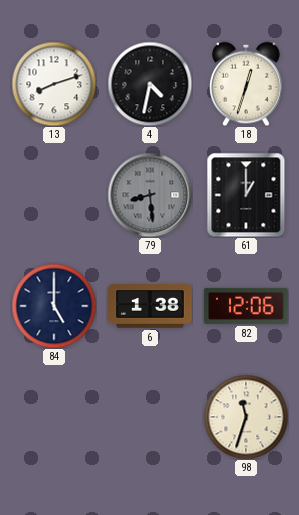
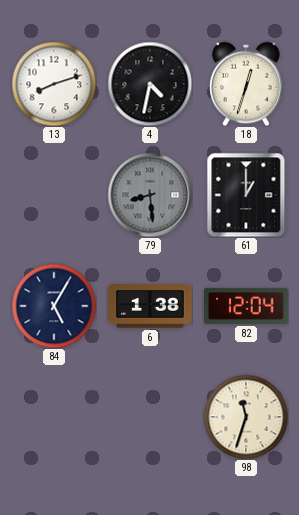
84: 5:00 -> 5:05
82: 12:06 -> 12:04
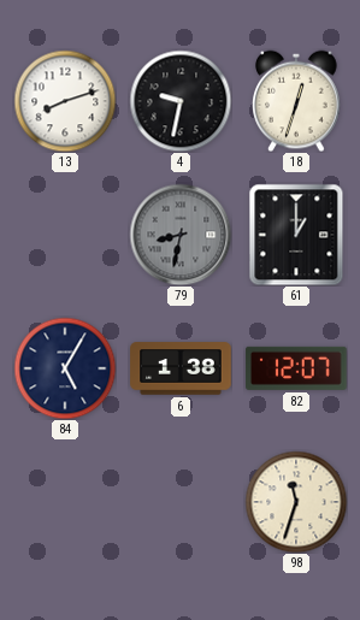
4: 4:32 -> 9:32
79: 8:29 -> 8:32
82: 12:04 -> 12:07
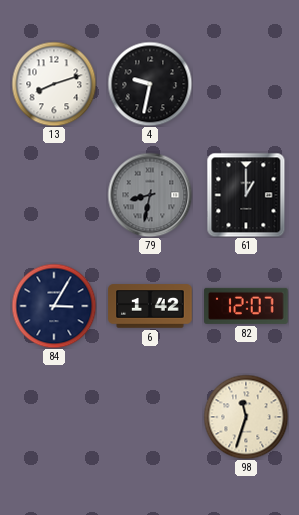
18: 12:33 -> none
84: 5:05 -> 3:05
6: 1:38 -> 1:42
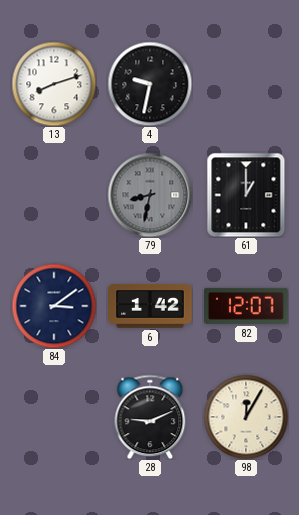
84: 3:05 -> 3:09
28: none -> 9:11
98: 11:33 -> 12:05
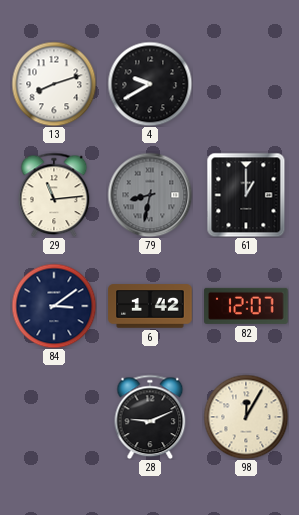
4: 9:32 -> 9:40
29: none -> 11:14
